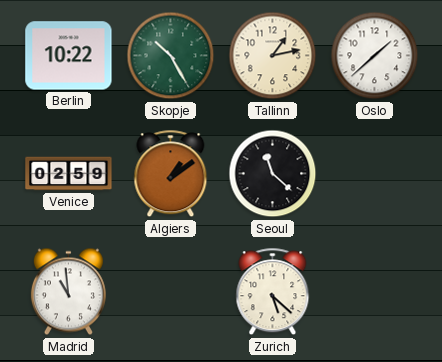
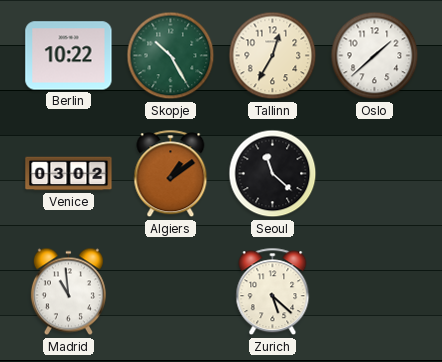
Tallinn: 1:13 -> 12:35
Venice: 02:59 -> 03:02
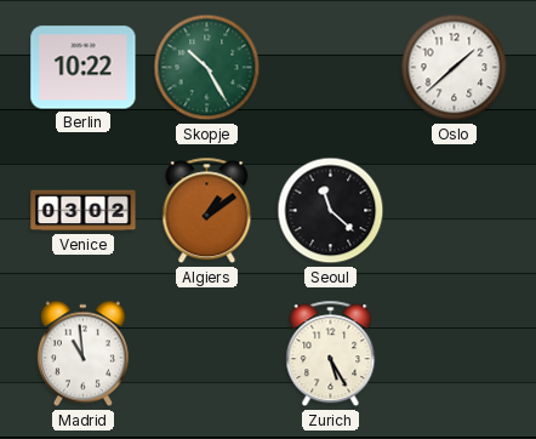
Tallinn: 12:35 -> none
Zurich: 5:22 -> 5:25
